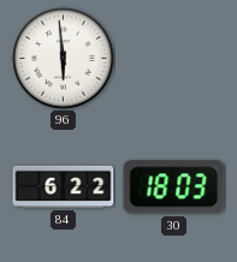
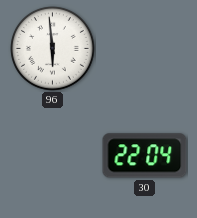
84: 6:22 -> none
30: 18:03 -> 22:04
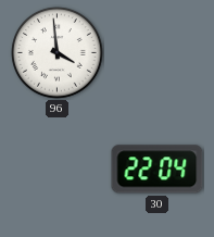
96: 5:59 -> 3:59
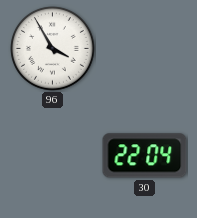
96: 3:59 -> 3:55
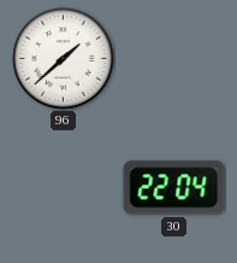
96: 3:55 -> 1:38
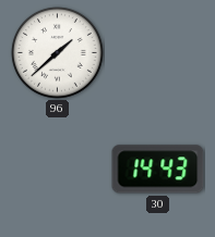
30: 22:04 -> 14:43
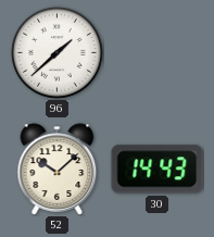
52: none -> 10:08
